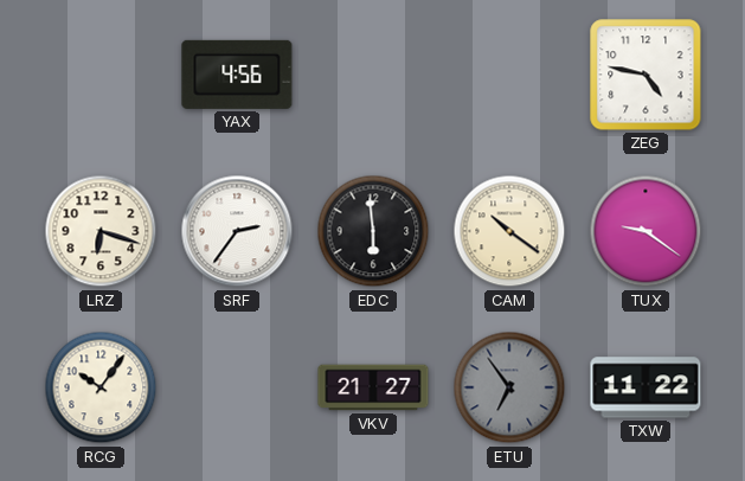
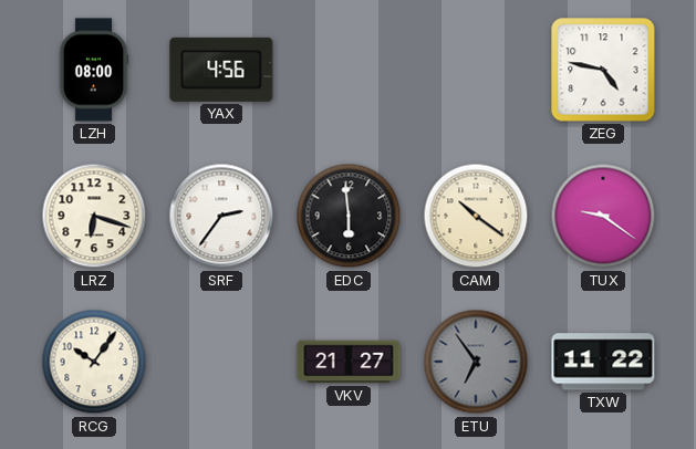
LZH: none -> 08:00
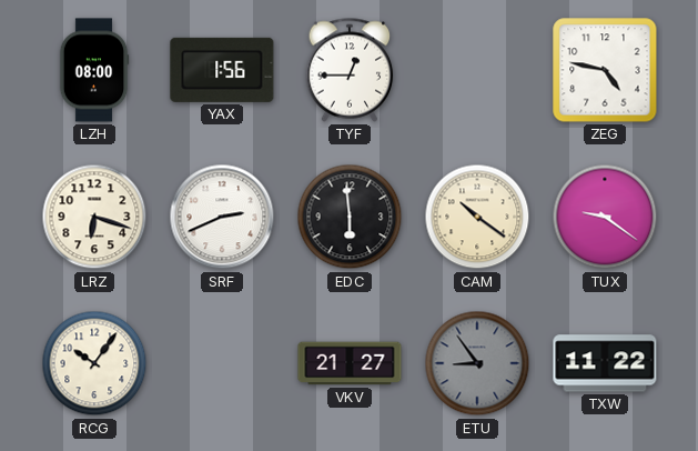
YAX: 4:56 -> 1:56
TYF: none -> 12:45
SRF: 2:36 -> 2:41
ETU: 6:54 -> 8:54
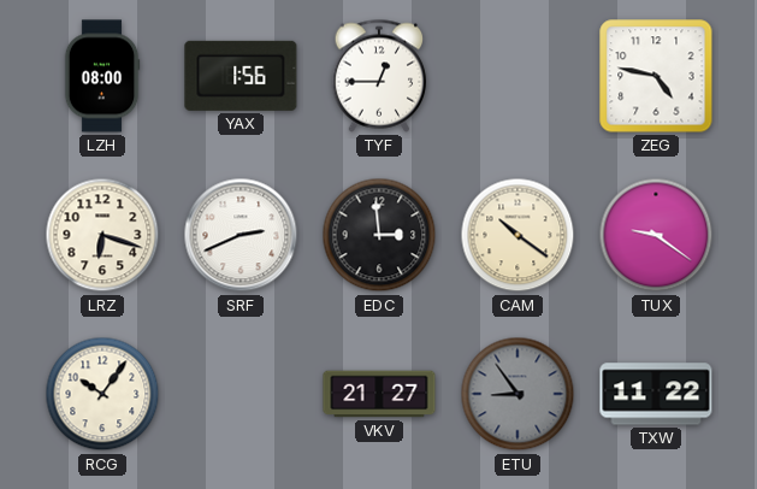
EDC: 5:59 -> 2:59
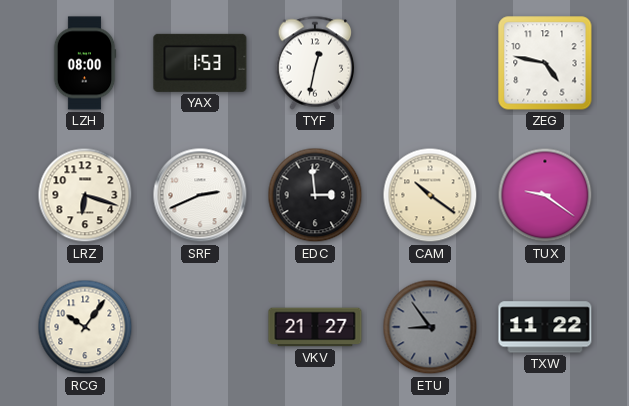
YAX: 1:56 -> 1:53
TYF: 12:45 -> 12:32
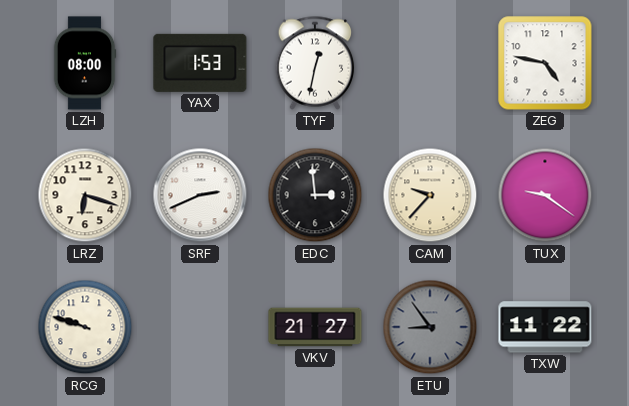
CAM: 10:21 -> 9:37
RCG: 10:06 -> 9:48
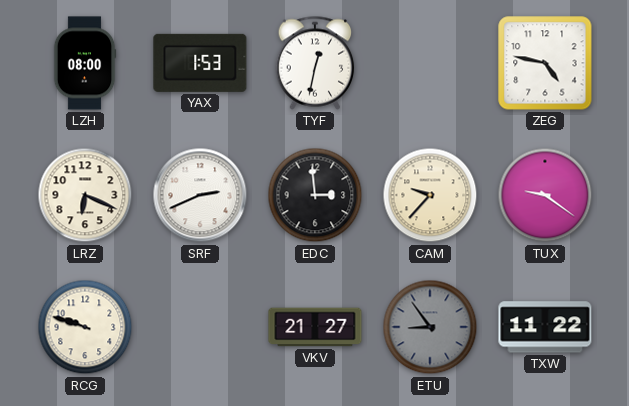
LRZ: 6:18 -> 6:19
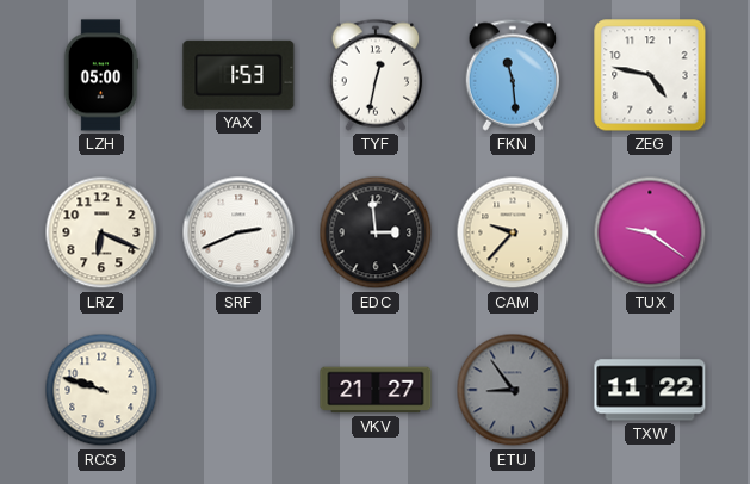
LZH: 08:00 -> 05:00
FKN: none -> 11:29
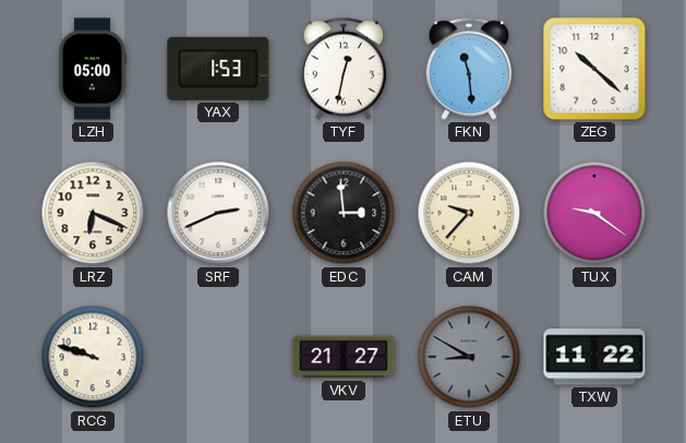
ZEG: 4:47 -> 10:22
ETU: 8:54 -> 8:50
